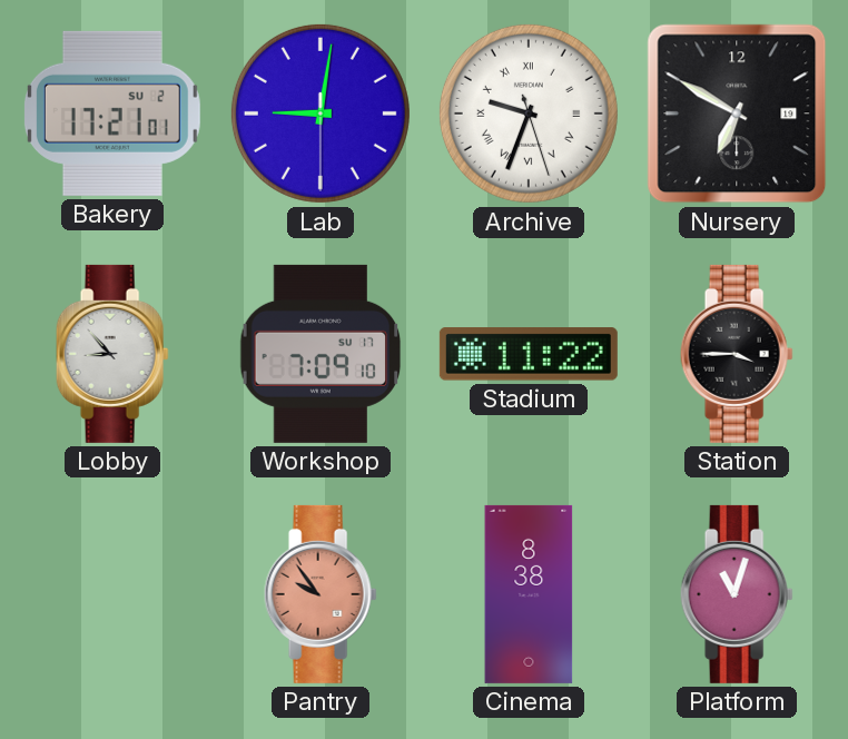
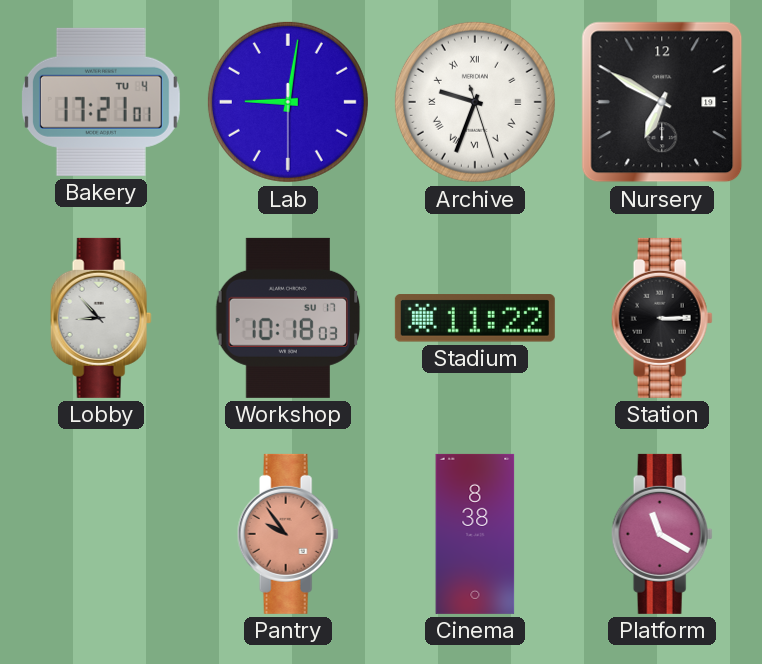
Bakery date: SU 2 -> TU 4
Workshop: 7:09 -> 10:18
Station: 3:45 -> 3:15
Platform: 11:03 -> 11:20
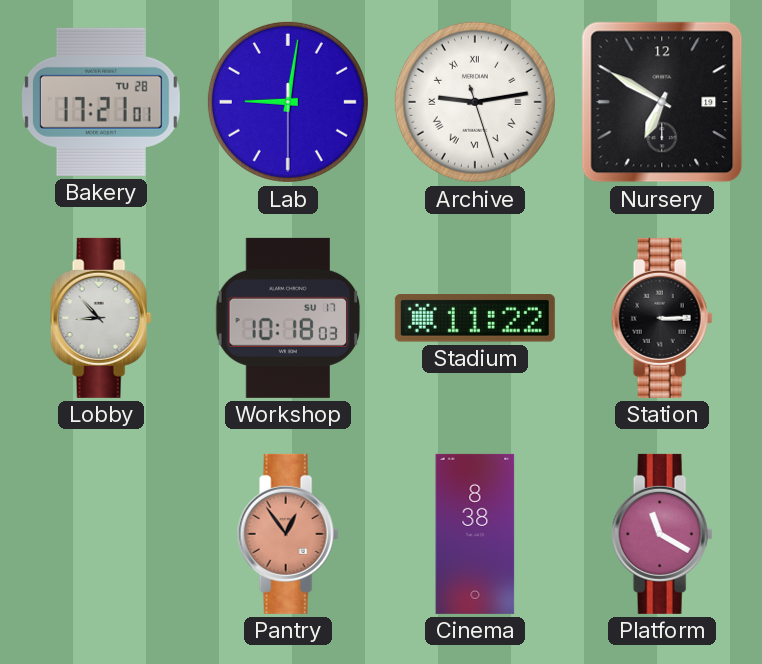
Bakery date: TU 4 -> TU 28
Archive: 9:33 -> 9:13
Pantry: 9:54 -> 12:54
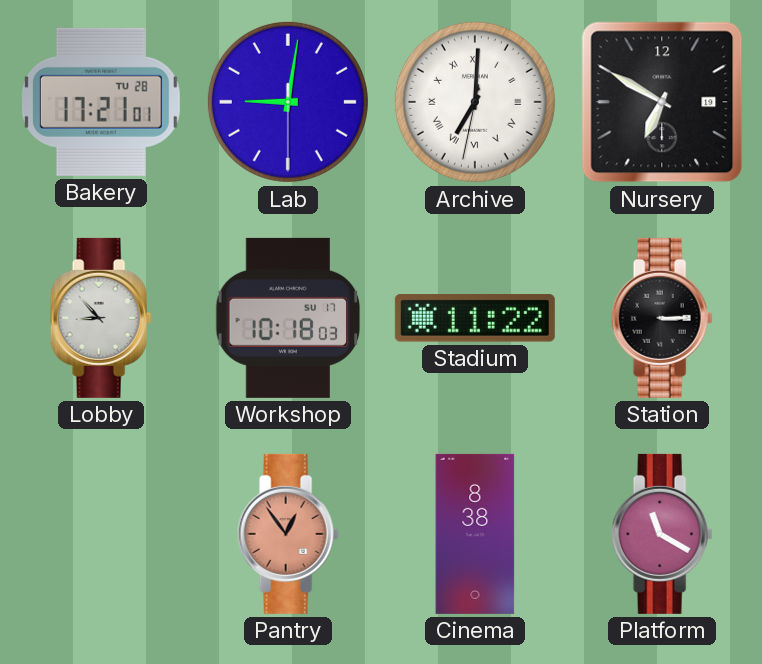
Archive: 9:13 -> 7:00
